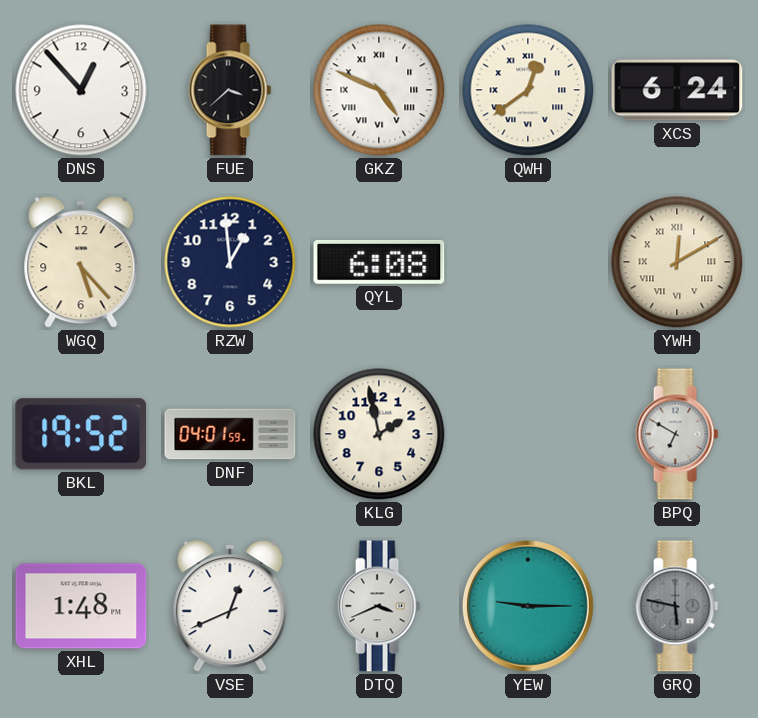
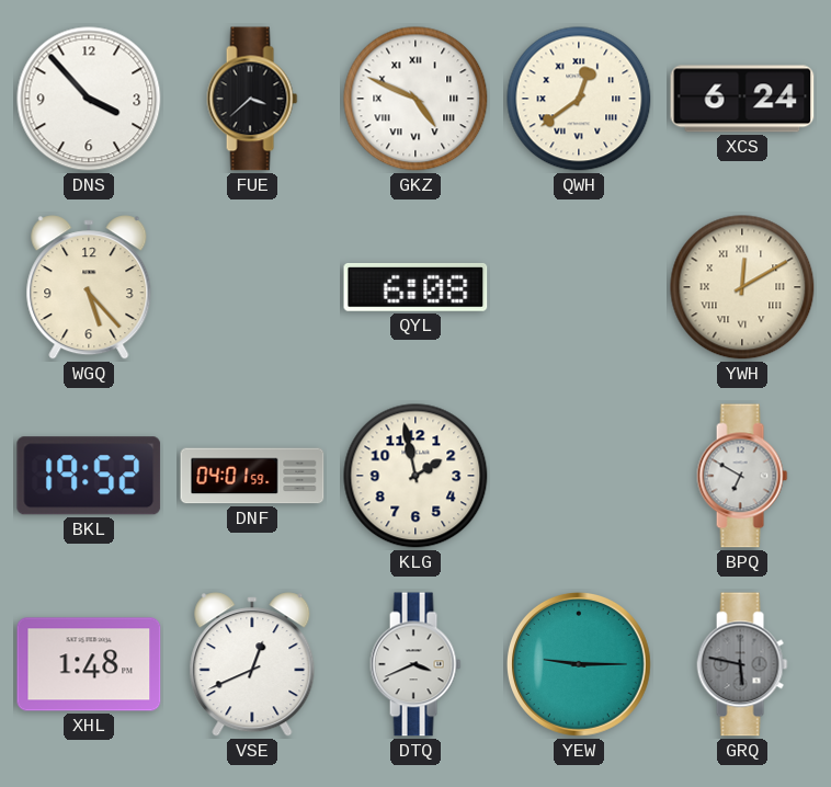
DNS: 12:53 -> 3:53
RZW: 12:59 -> none
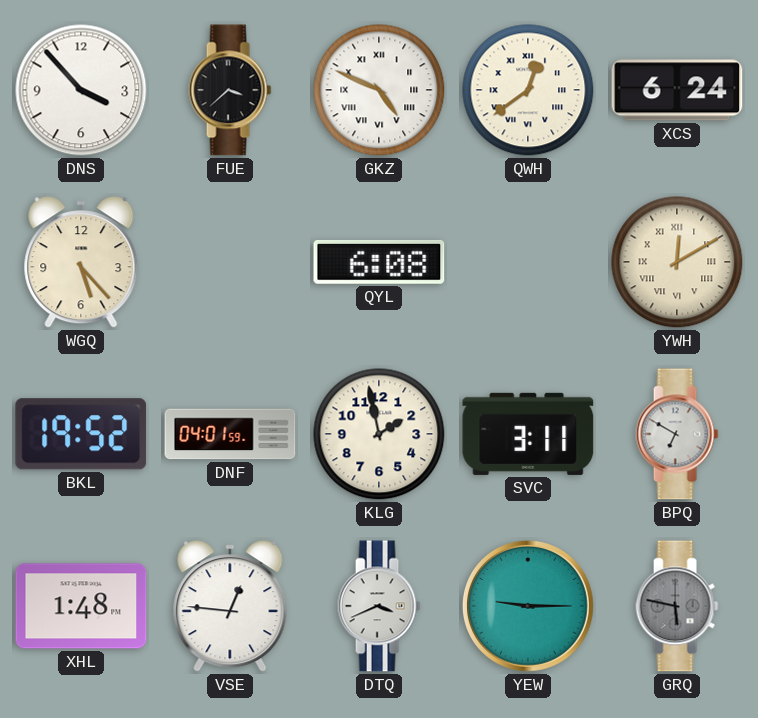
SVC: none -> 3:11
VSE: 12:41 -> 12:46
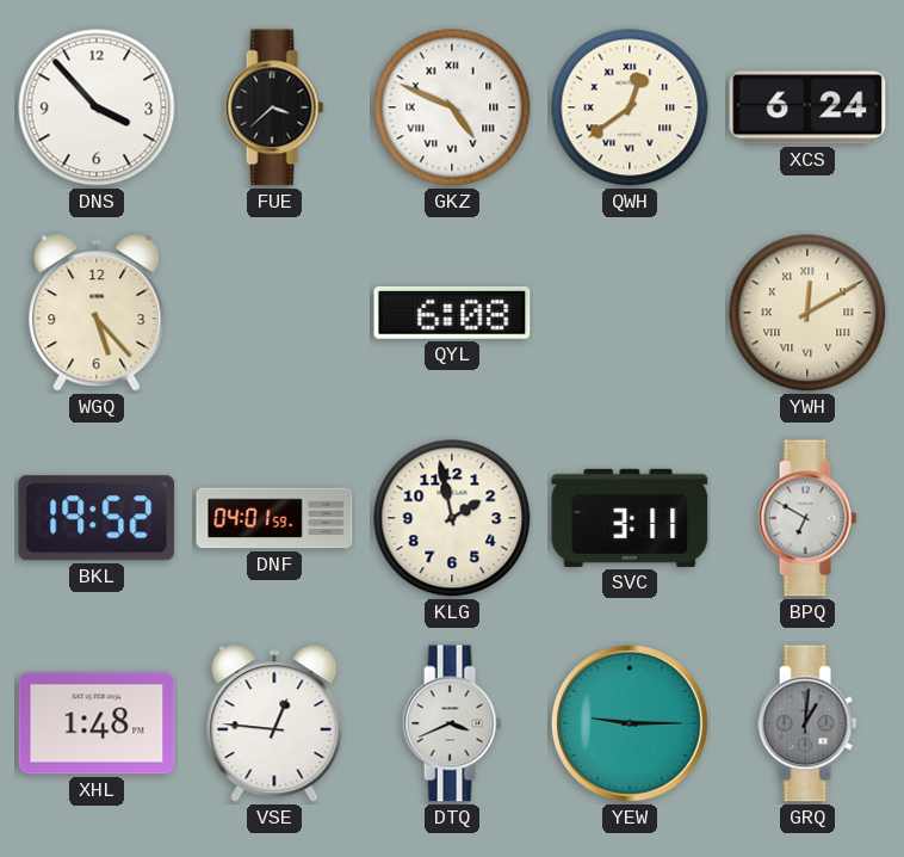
GRQ: 5:47 -> 1:01
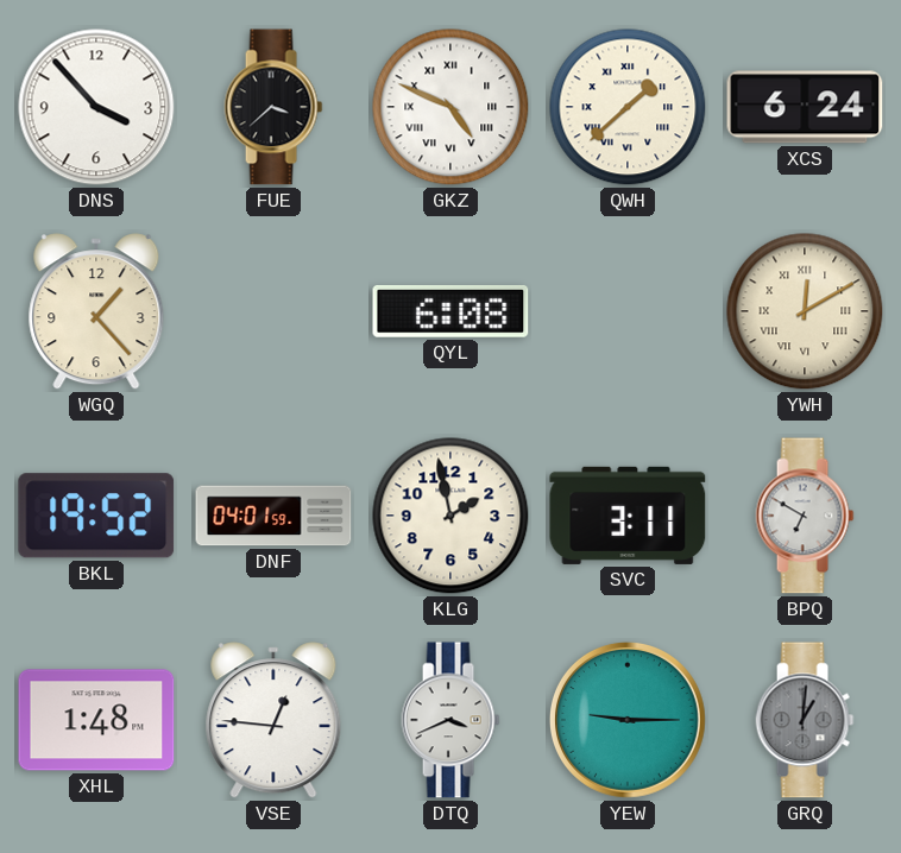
QWH: 12:39 -> 1:38
WGQ: 5:23 -> 1:23
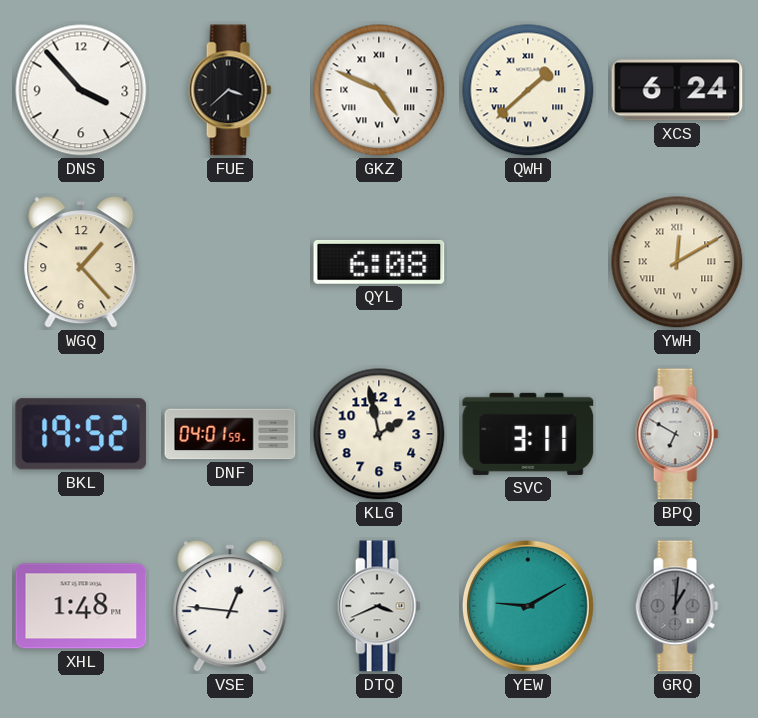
YEW: 9:15 -> 9:10
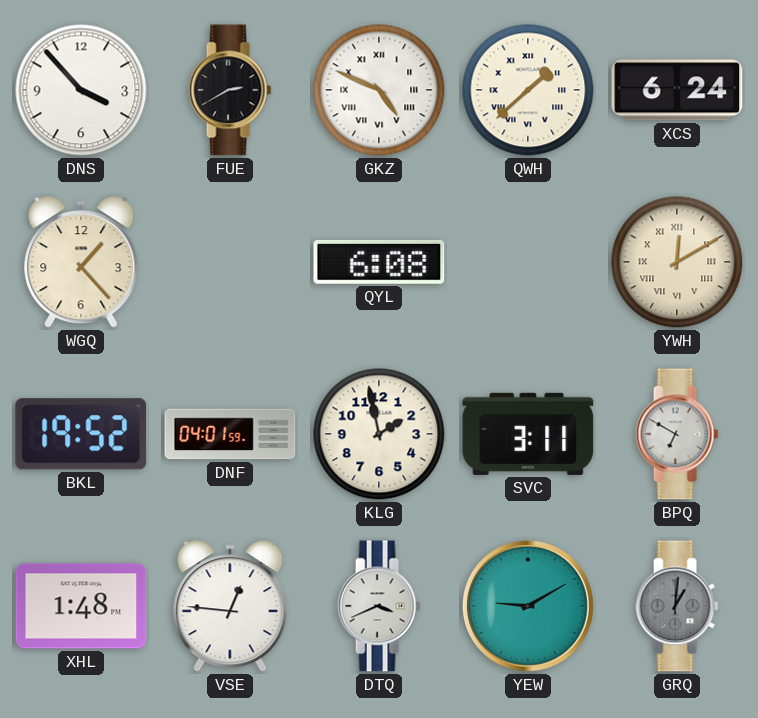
FUE: 3:38 -> 2:40
